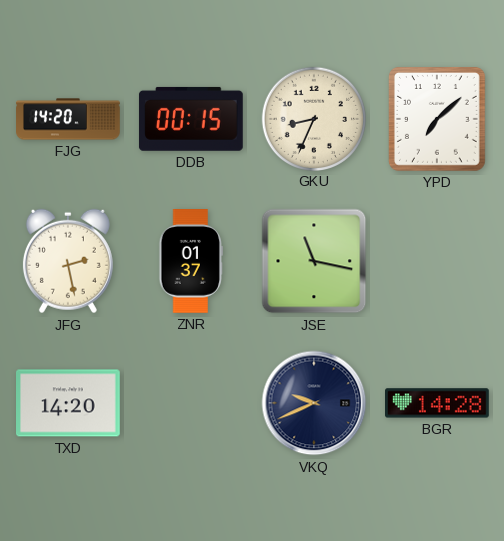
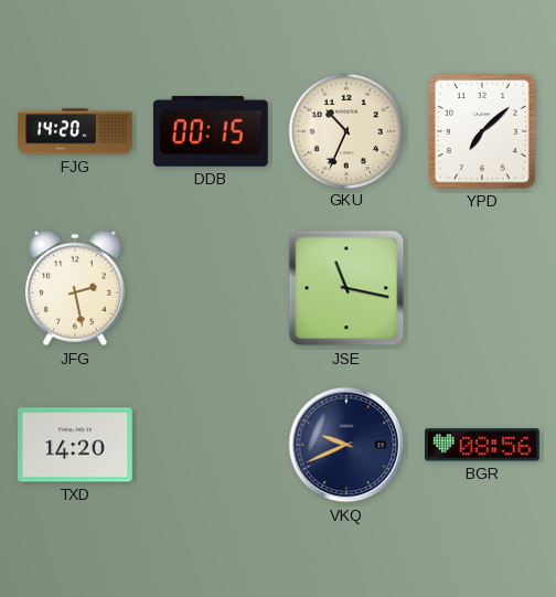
GKU: 8:34 -> 10:34
ZNR: 01:37 -> none
BGR: 14:28 -> 08:56
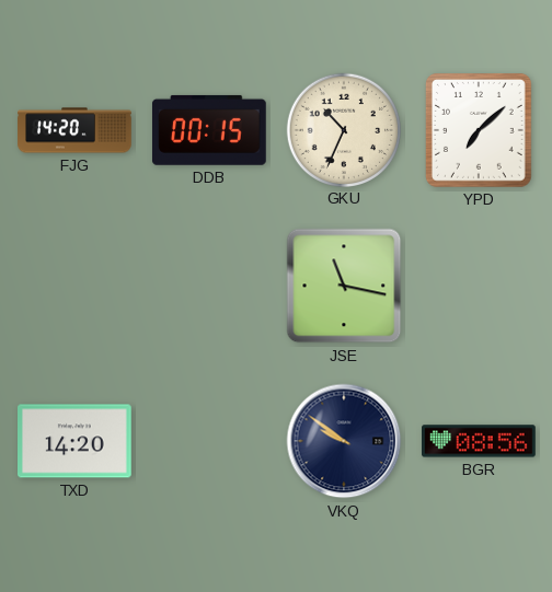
JFG: 2:28 -> none
VKQ: 9:41 -> 9:51
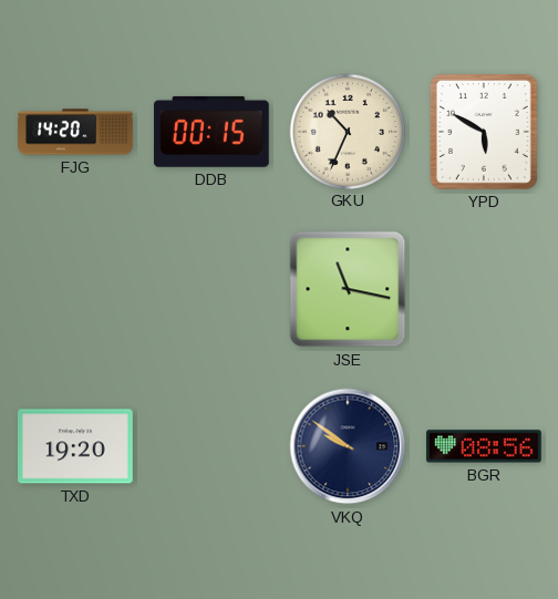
YPD: 7:08 -> 5:50
TXD: 14:20 -> 19:20
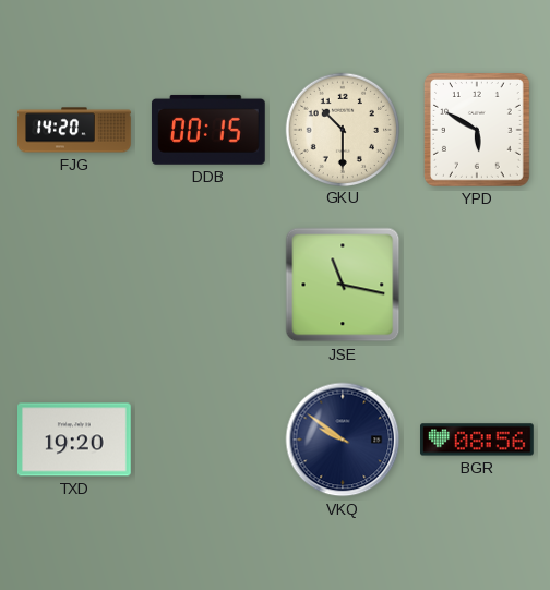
GKU: 10:34 -> 10:30
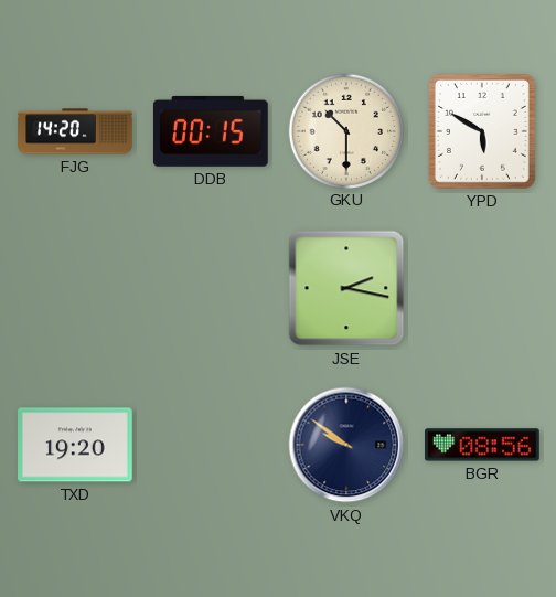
JSE: 11:17 -> 2:17
